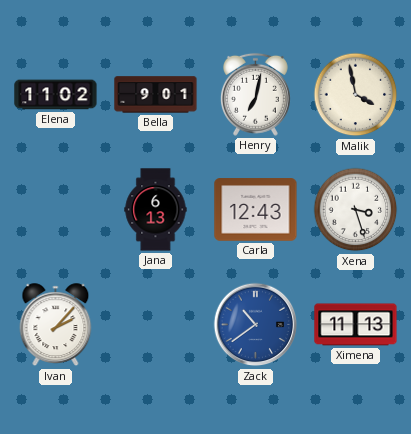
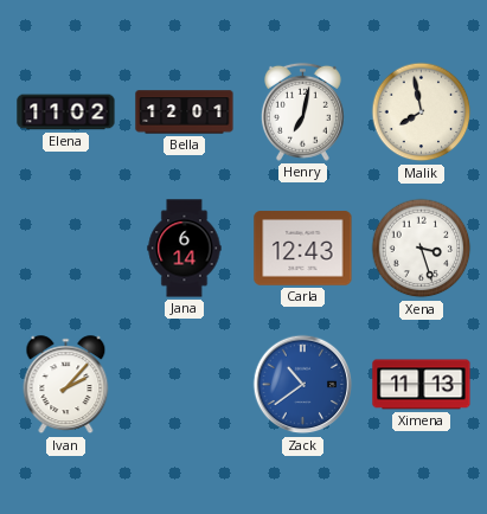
Bella: 9:01 -> 12:01
Malik: 3:58 -> 7:58
Jana: 6:13 -> 6:14
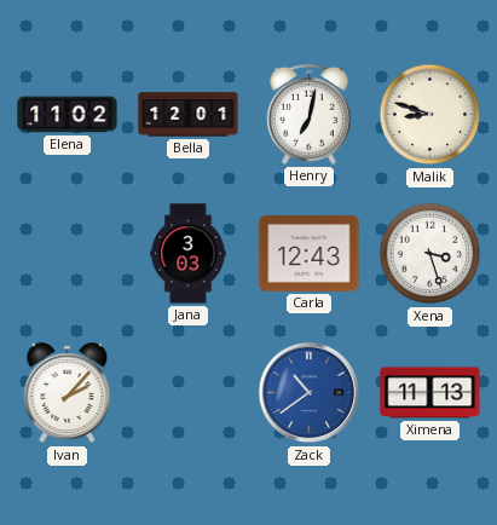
Malik: 7:58 -> 8:48
Jana: 6:14 -> 3:03
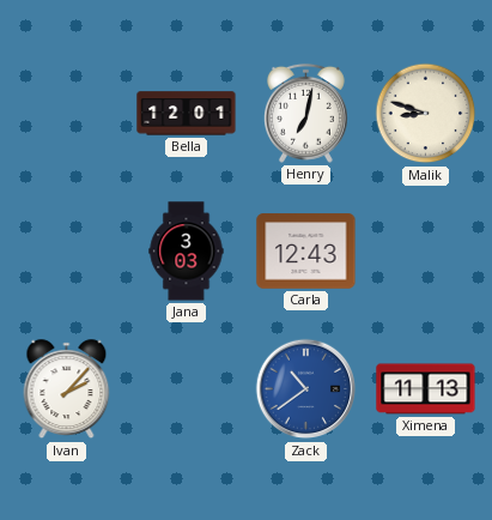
Elena: 11:02 -> none
Xena: 3:27 -> none
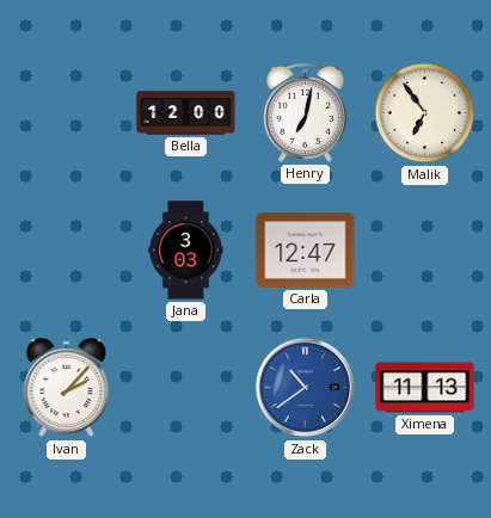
Bella: 12:01 -> 12:00
Malik: 8:48 -> 6:54
Carla: 12:43 -> 12:47
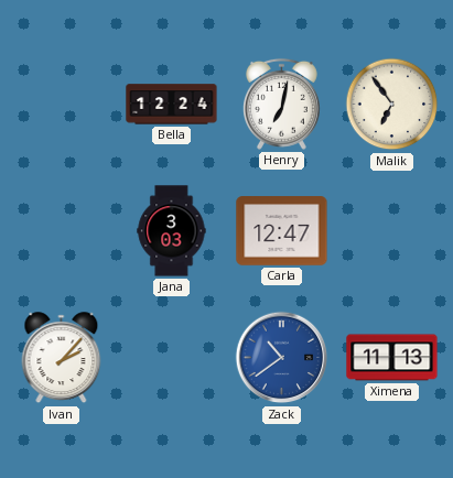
Bella: 12:00 -> 12:24
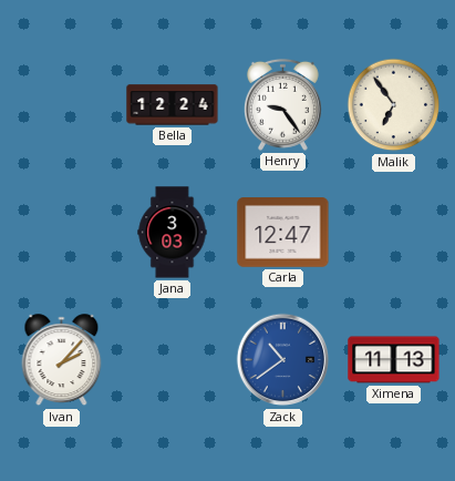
Henry: 7:02 -> 9:24
